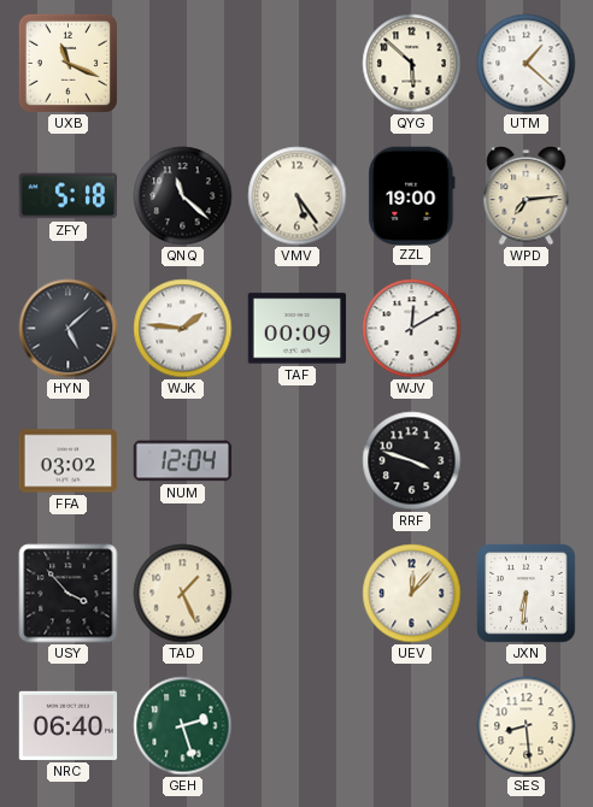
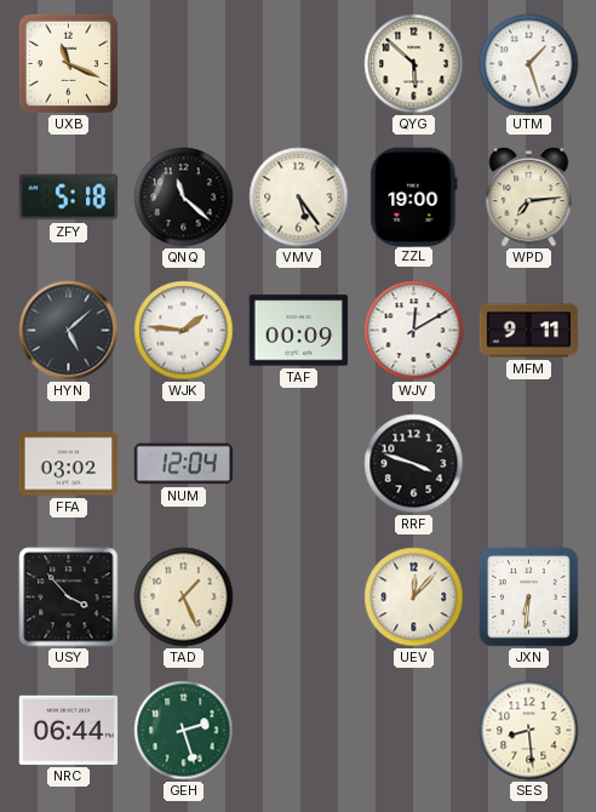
UTM: 1:22 -> 1:27
MFM: none -> 9:11
NRC: 06:40 -> 06:44
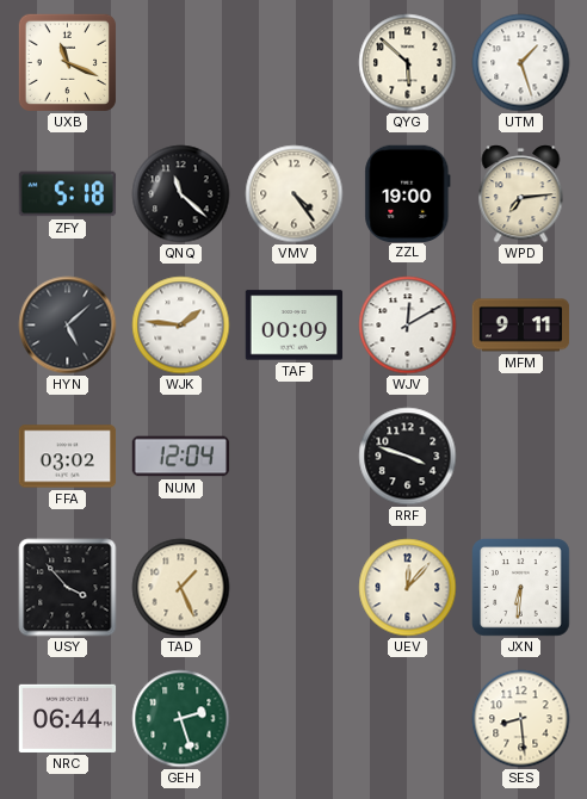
VMV: 5:24 -> 4:24
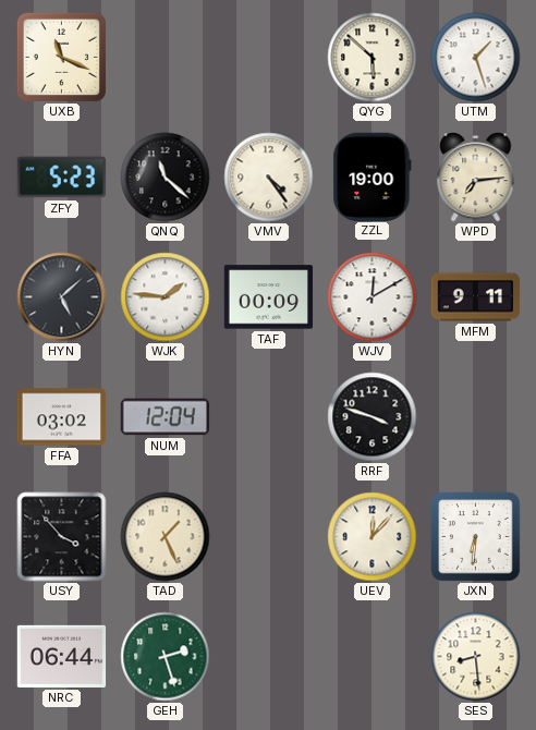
ZFY: 5:18 -> 5:23
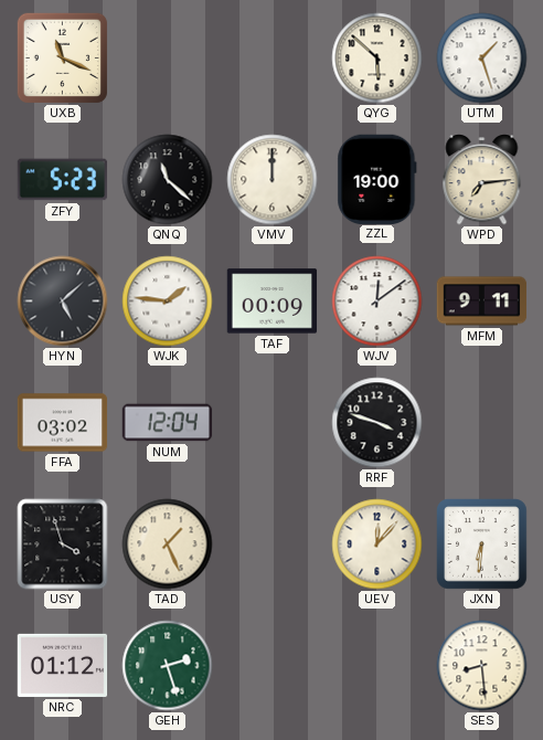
VMV: 4:24 -> 12:00
WJV: 12:10 -> 12:09
USY: 3:53 -> 3:57
NRC: 06:44 -> 01:12
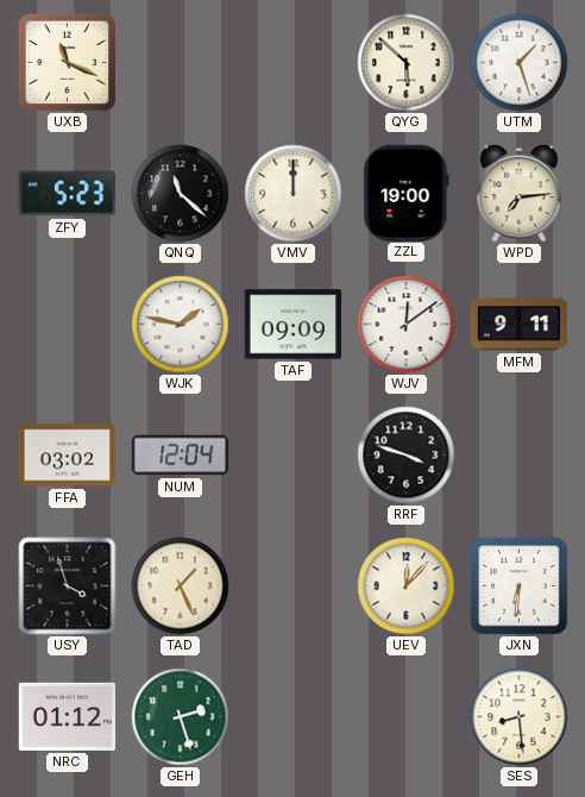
HYN: 5:08 -> none
WJK: 1:46 -> 1:47
TAF: 00:09 -> 09:09
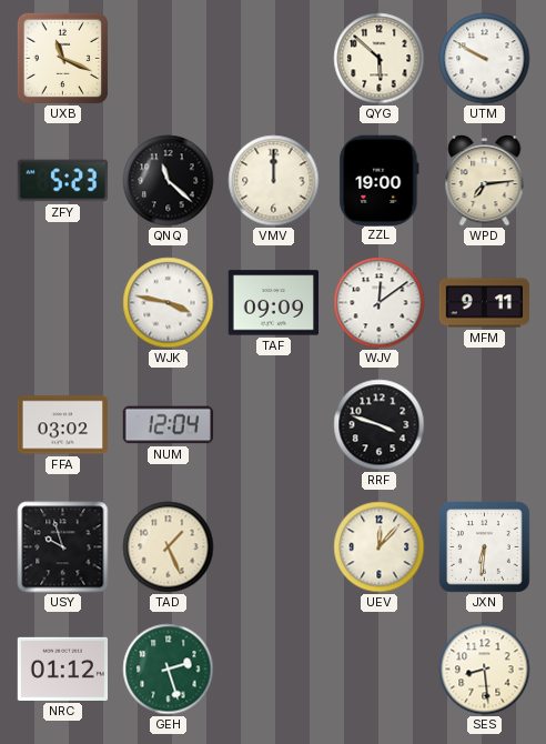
UTM: 1:27 -> 9:50
WJK: 1:47 -> 3:47
USY: 3:57 -> 9:57
